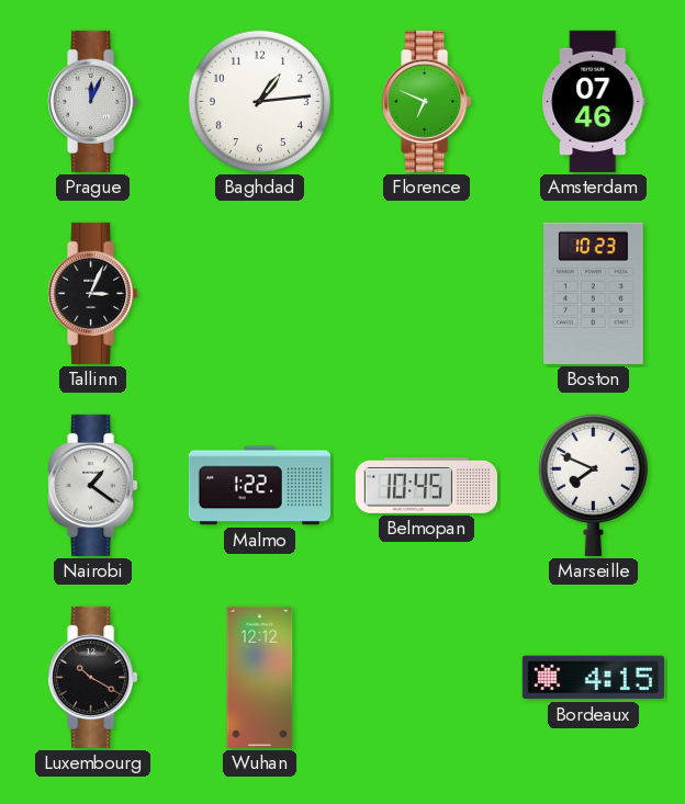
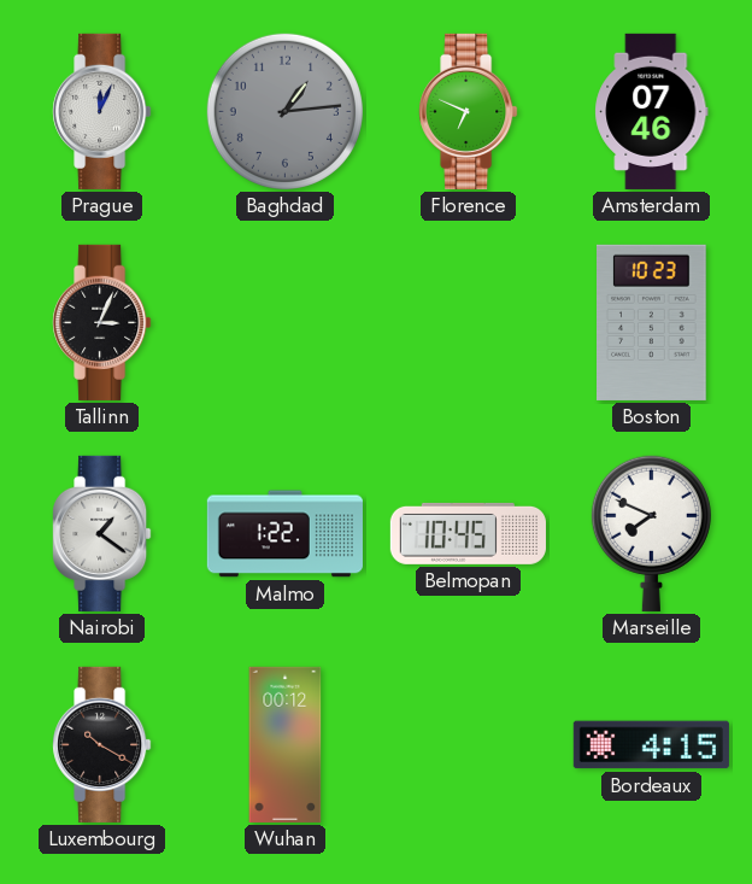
Baghdad dial: white -> grey
Wuhan: 12:12 -> 00:12
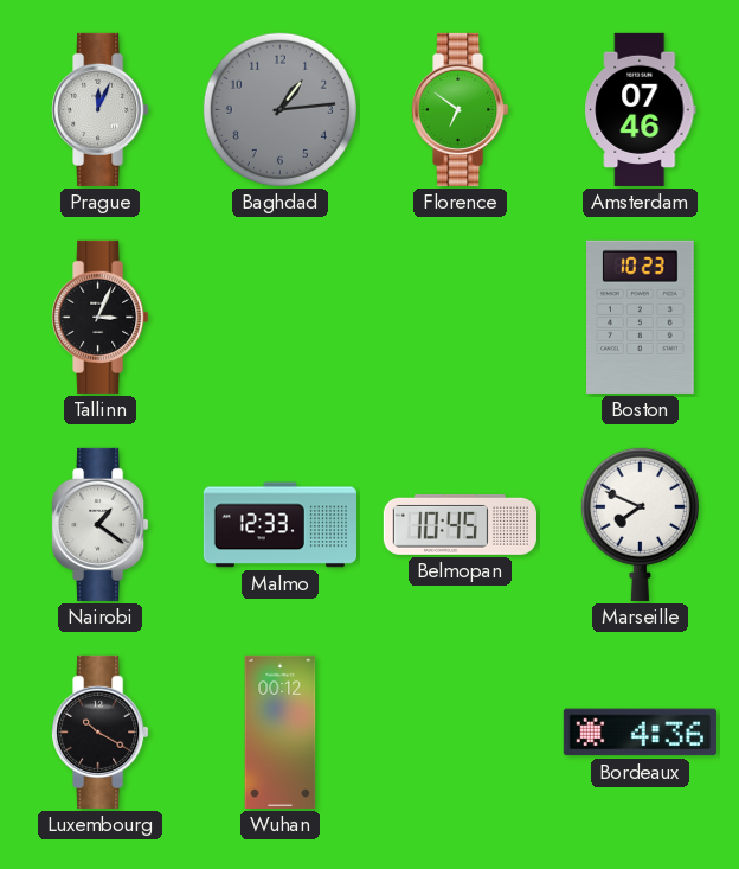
Florence: 6:49 -> 6:51
Malmo: 1:22 -> 12:33
Bordeaux: 4:15 -> 4:36
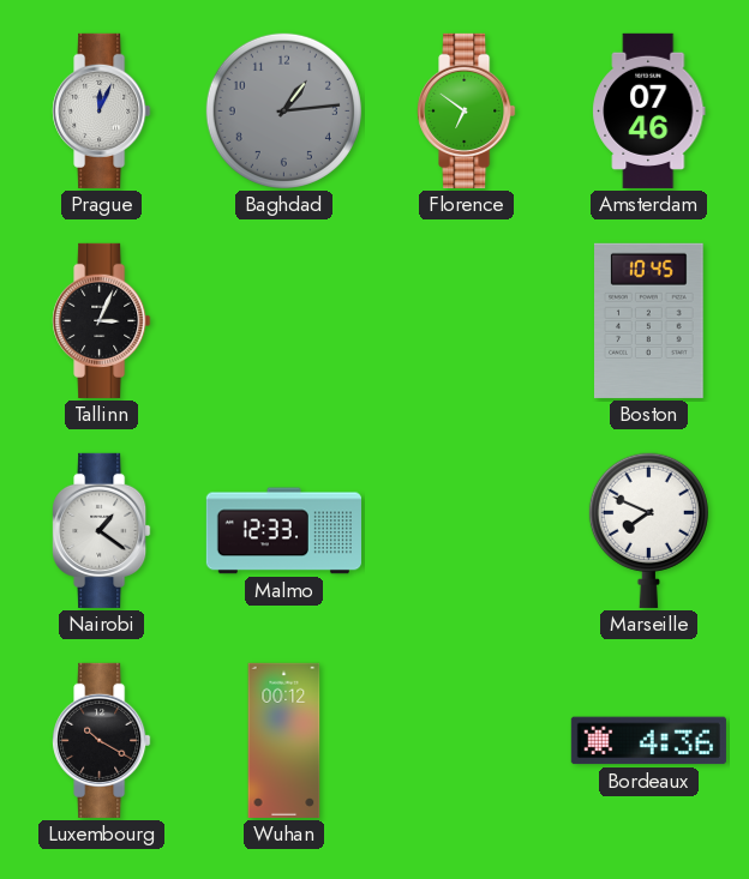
Boston: 10:23 -> 10:45
Belmopan: 10:45 -> none
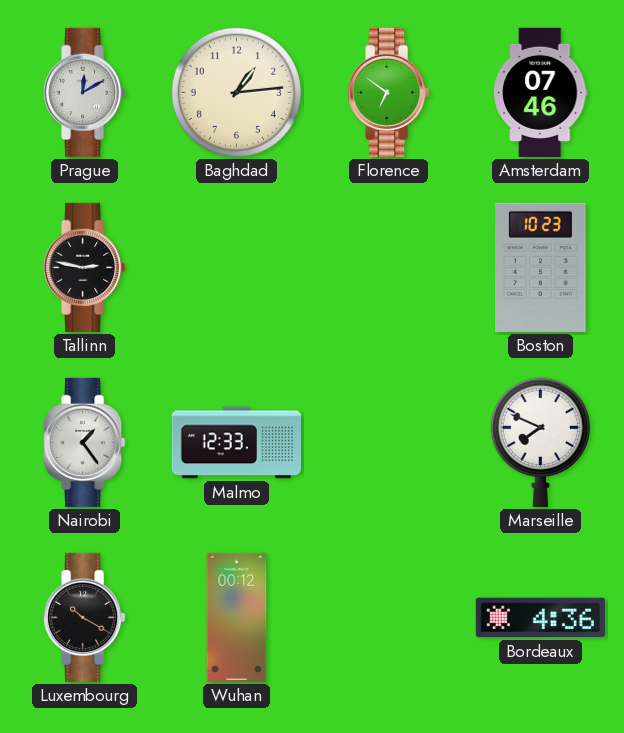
Prague: 12:04 -> 12:10
Baghdad dial: grey -> cream
Tallinn: 3:04 -> 2:47
Boston: 10:45 -> 10:23
Nairobi: 1:21 -> 1:24
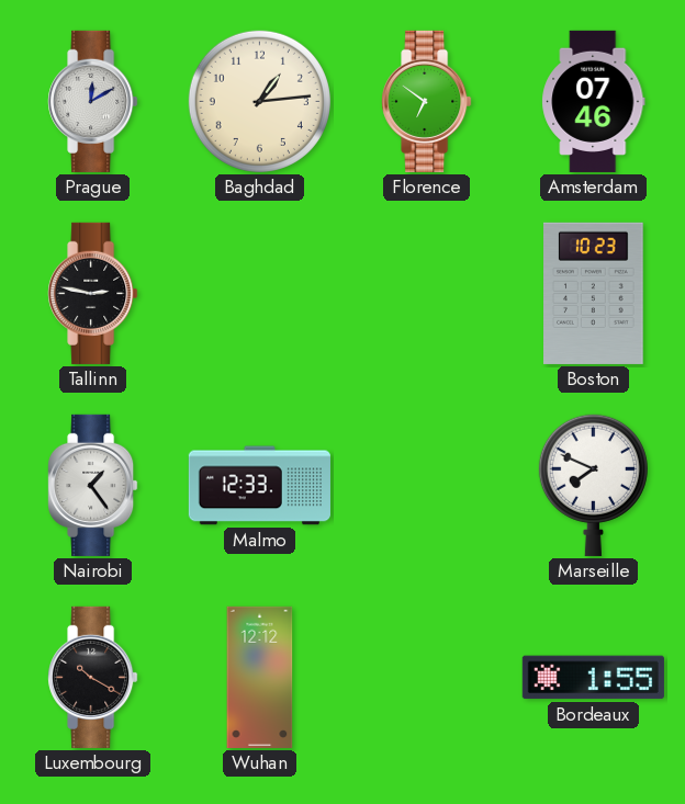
Wuhan: 00:12 -> 12:12
Bordeaux: 4:36 -> 1:55
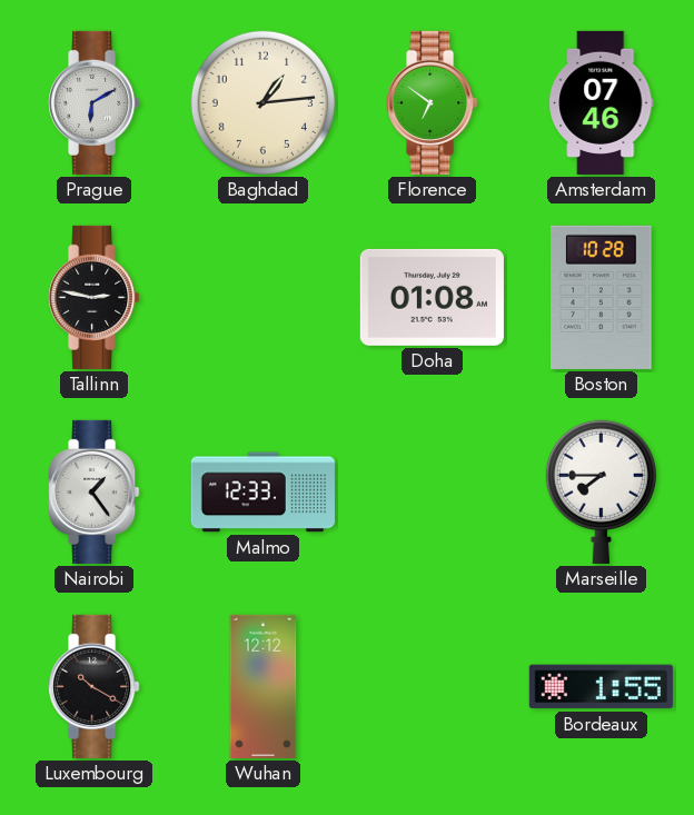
Prague: 12:10 -> 6:10
Doha: none -> 01:08
Boston: 10:23 -> 10:28
Marseille: 7:49 -> 7:45
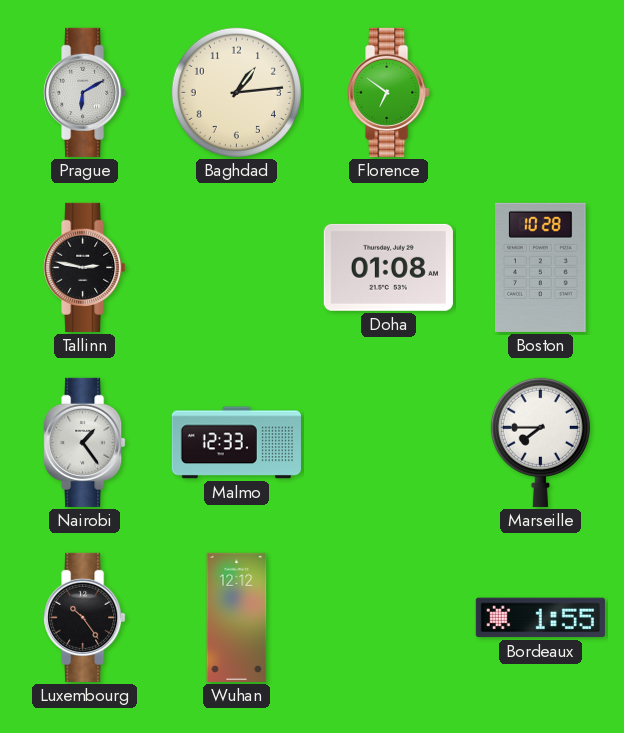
Amsterdam: 07:46 -> none
Luxembourg: 10:20 -> 10:24
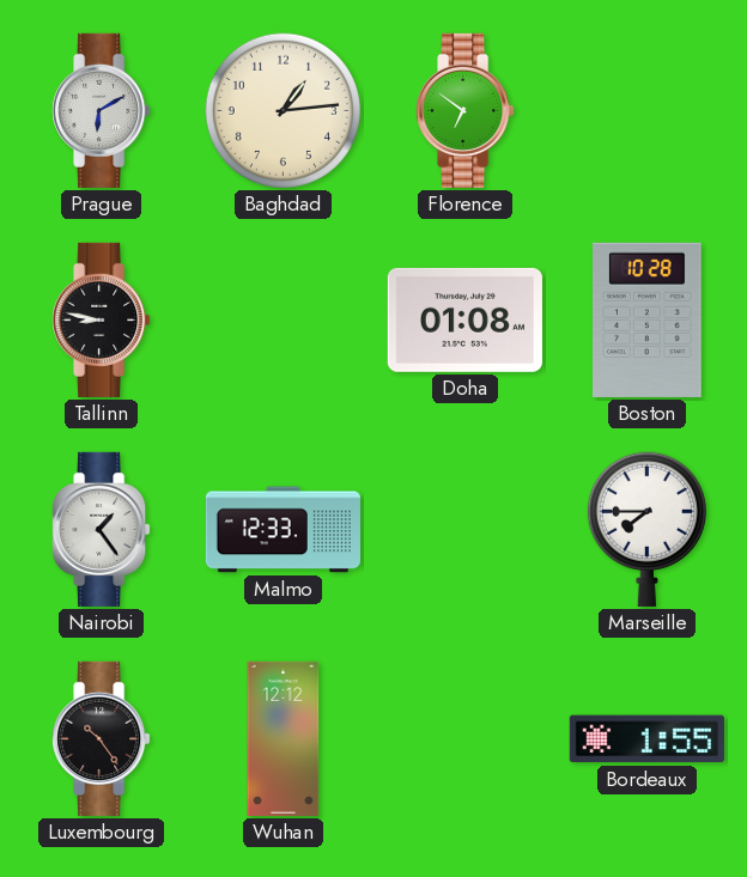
Tallinn: 2:47 -> 8:47
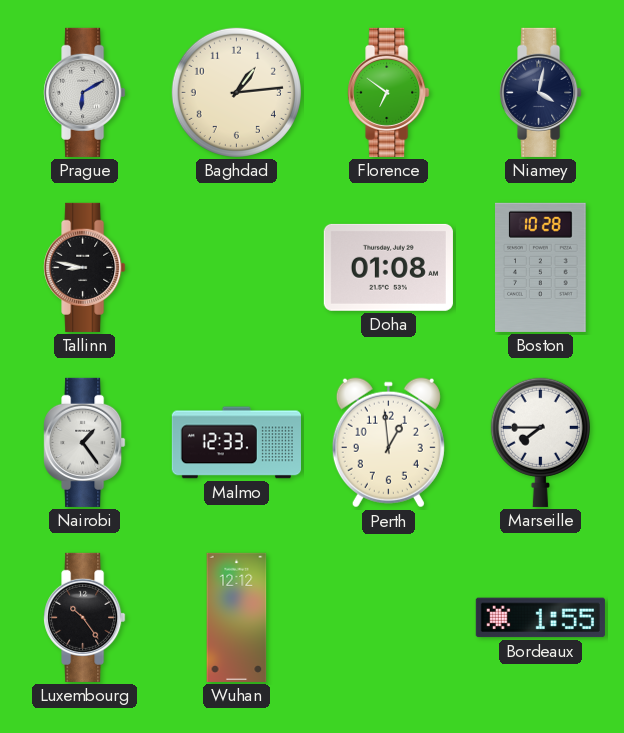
Niamey: none -> 4:02
Perth: none -> 12:59
